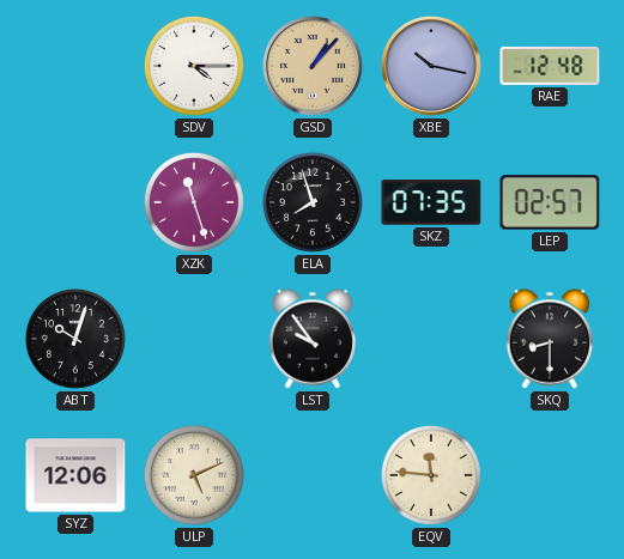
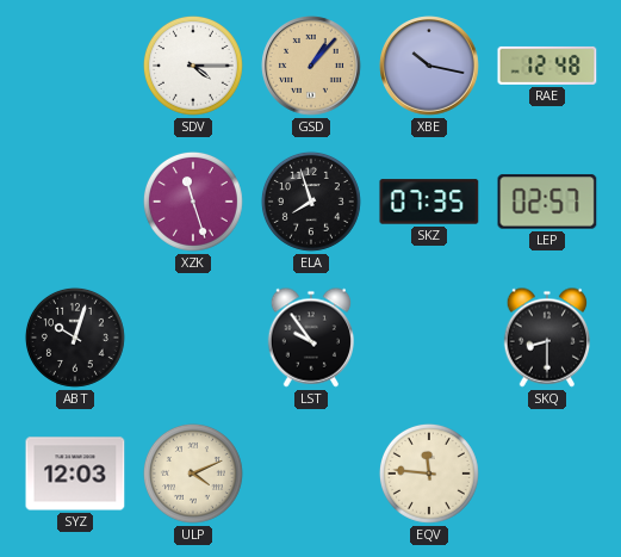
SYZ: 12:06 -> 12:03
ULP: 5:11 -> 4:11
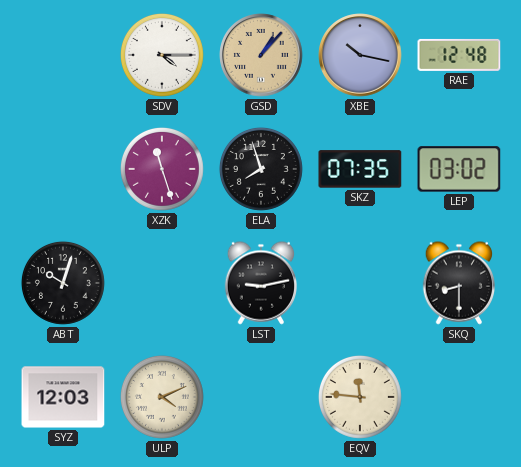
LEP: 02:57 -> 03:02
LST: 9:54 -> 9:13
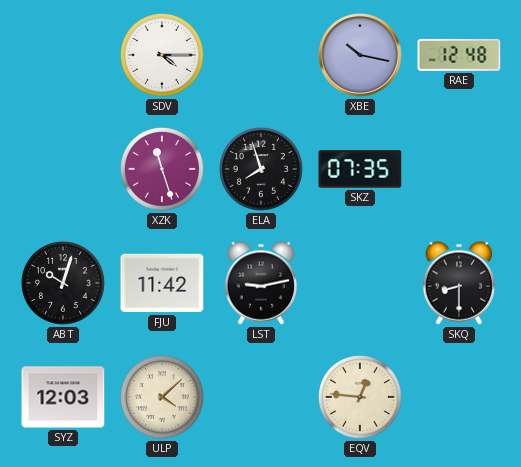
GSD: 1:07 -> none
LEP: 03:02 -> none
FJU: none -> 11:42
ULP: 4:11 -> 4:08
EQV: 11:46 -> 12:46
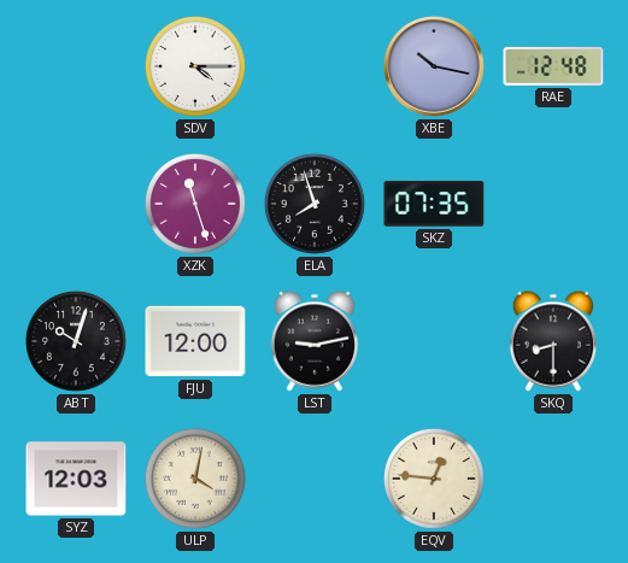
FJU: 11:42 -> 12:00
ULP: 4:08 -> 4:02
